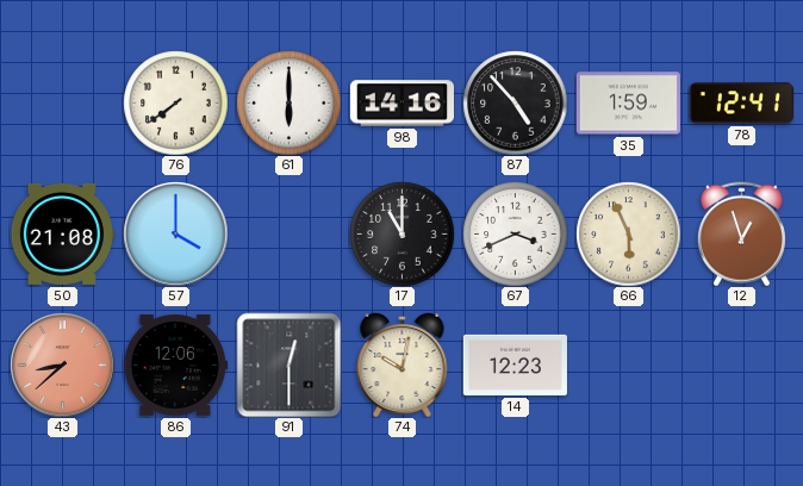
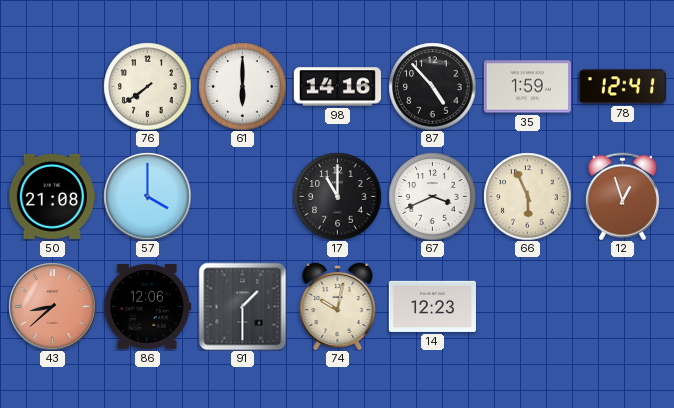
91: 12:30 -> 1:30
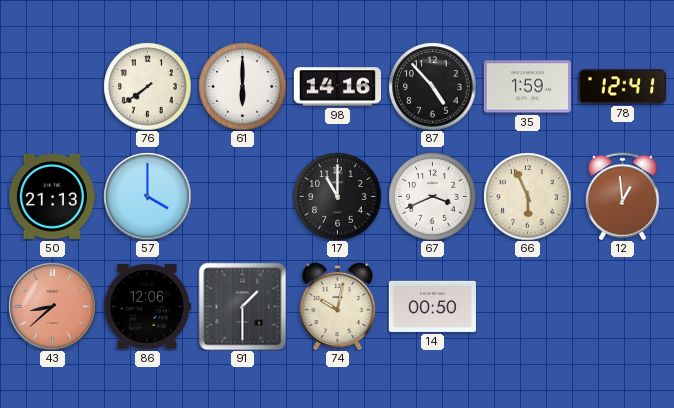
50: 21:08 -> 21:13
12: 12:57 -> 12:59
14: 12:23 -> 00:50
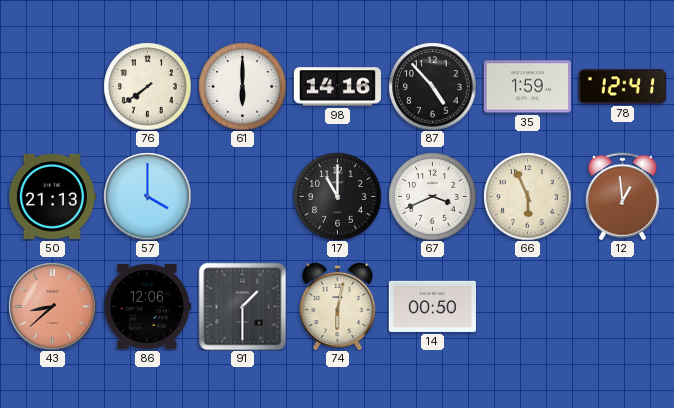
74: 10:02 -> 6:02
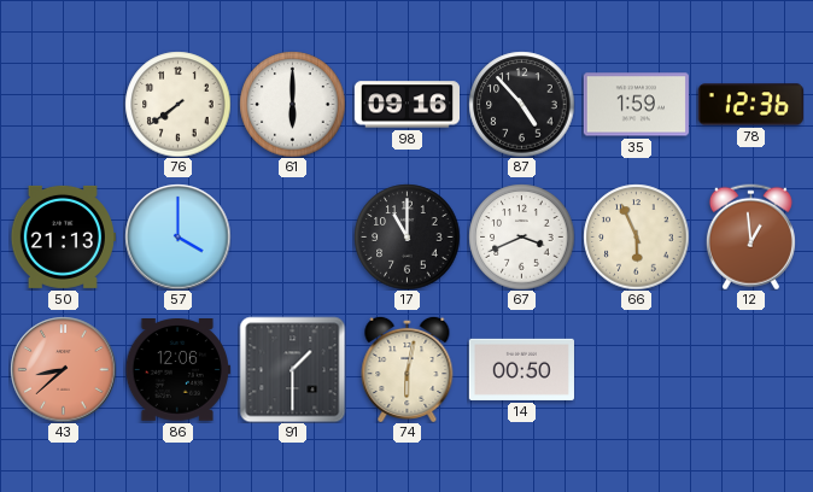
98: 14:16 -> 09:16
78: 12:41 -> 12:36
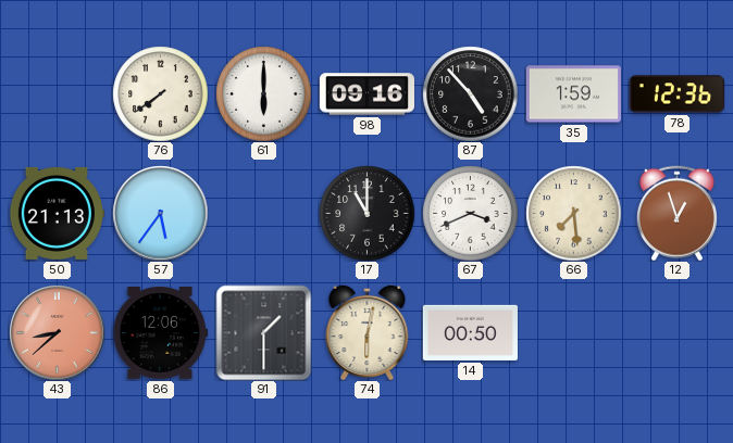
57: 4:00 -> 5:36
66: 5:56 -> 7:29
12: 12:59 -> 12:57
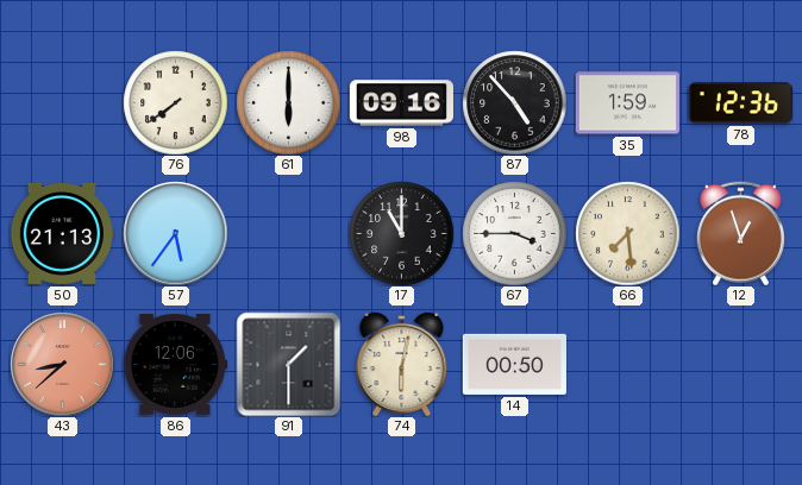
67: 3:41 -> 3:45
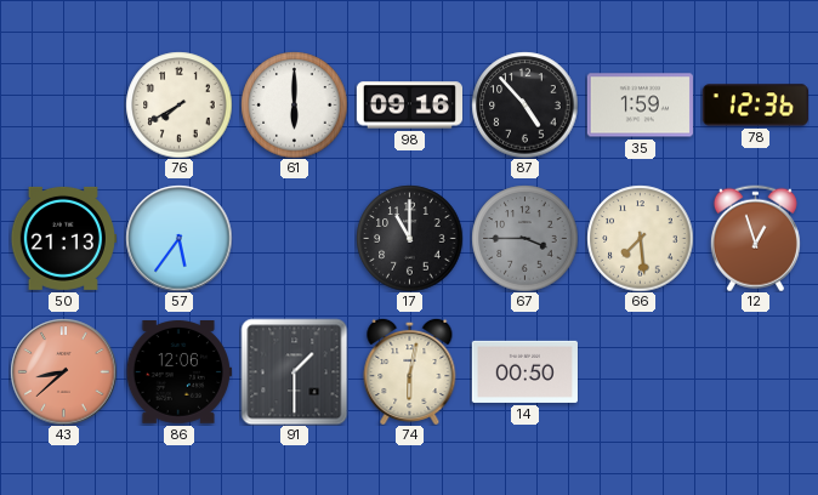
76: 7:39 -> 7:40
67 dial: white -> grey
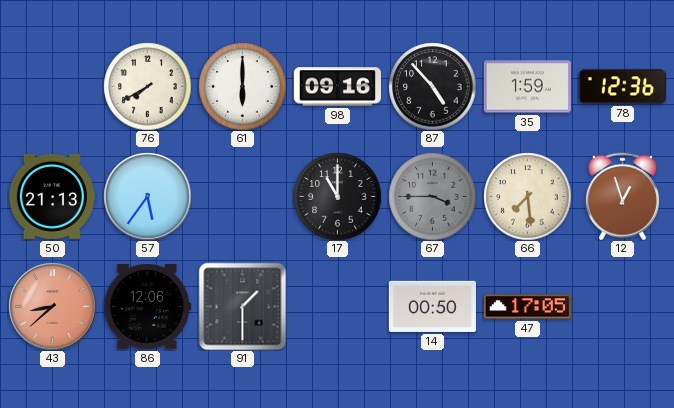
74: 6:02 -> none
47: none -> 17:05
